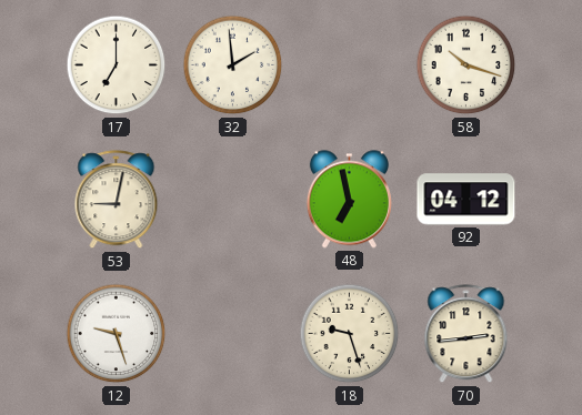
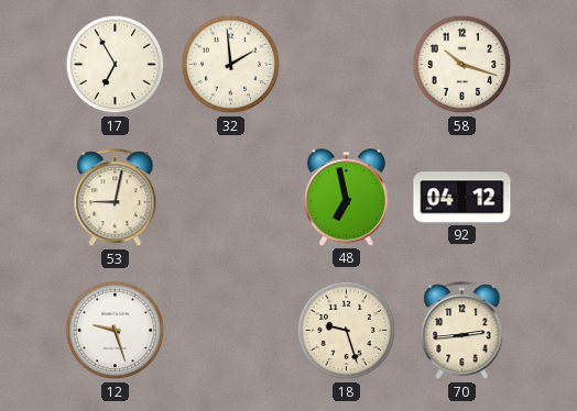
17: 7:00 -> 6:55
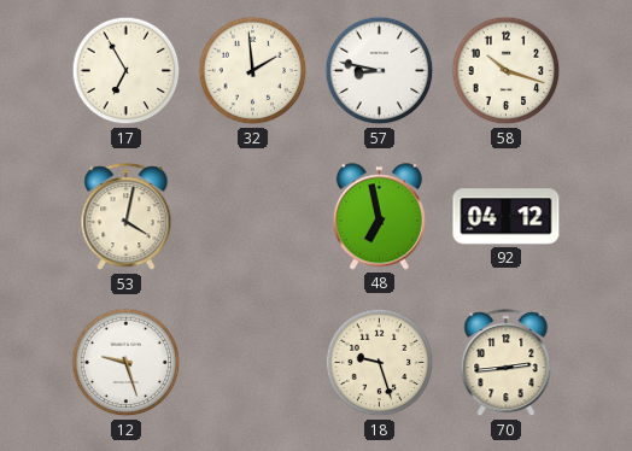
57: none -> 8:47
53: 9:02 -> 4:02
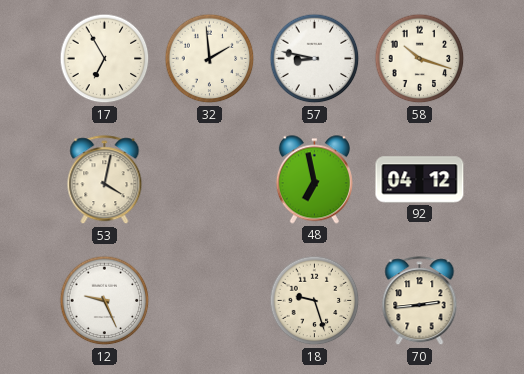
12: 9:27 -> 9:26
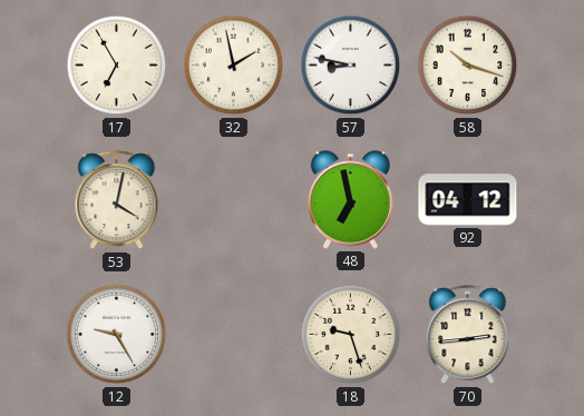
32: 1:59 -> 1:58
12: 9:26 -> 9:25
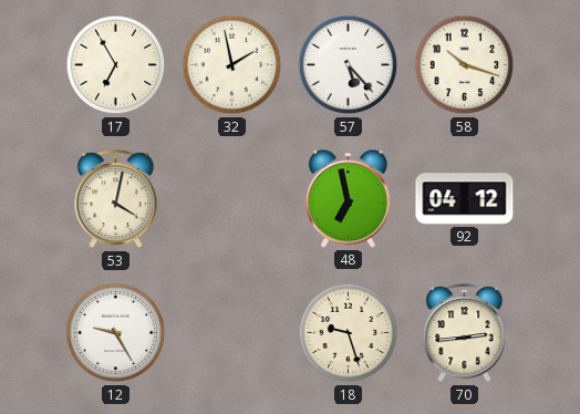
57: 8:47 -> 5:23
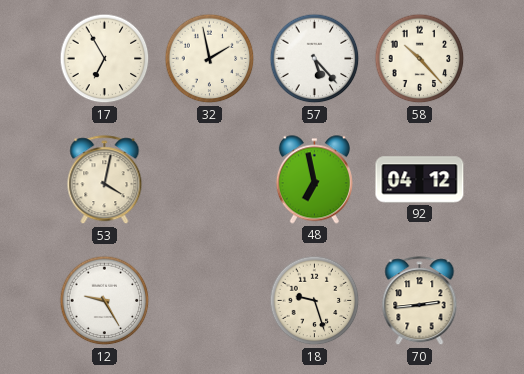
58: 10:18 -> 10:23
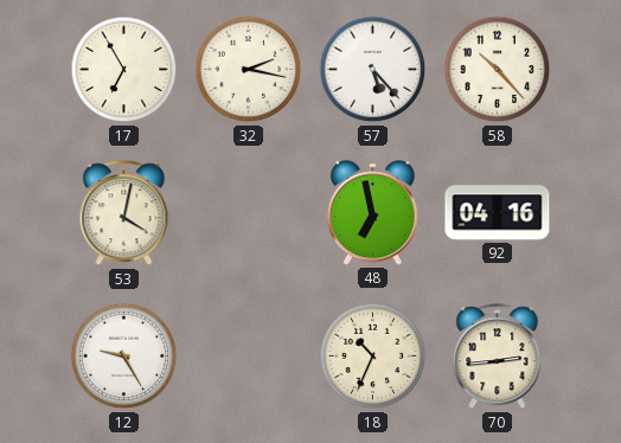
32: 1:58 -> 2:17
92: 04:12 -> 04:16
18: 9:27 -> 10:34
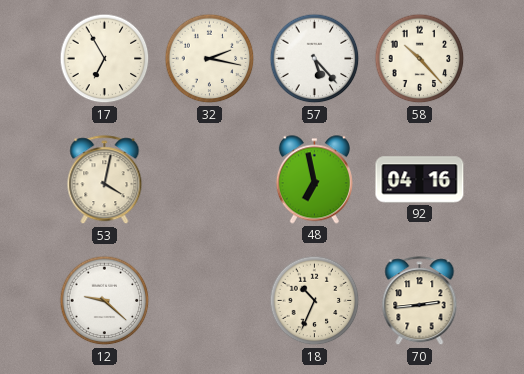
12: 9:25 -> 9:22
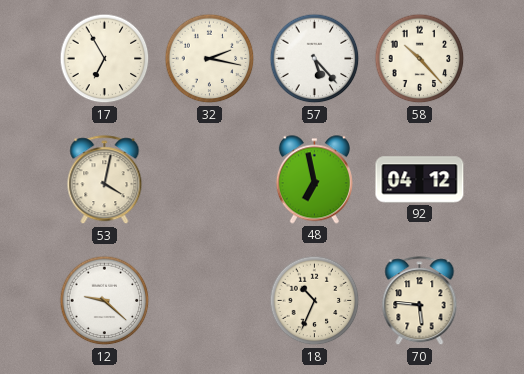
92: 04:16 -> 04:12
70: 2:44 -> 5:46
